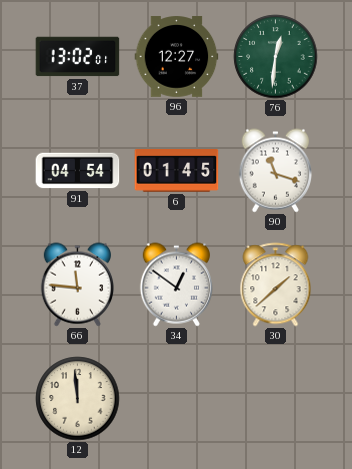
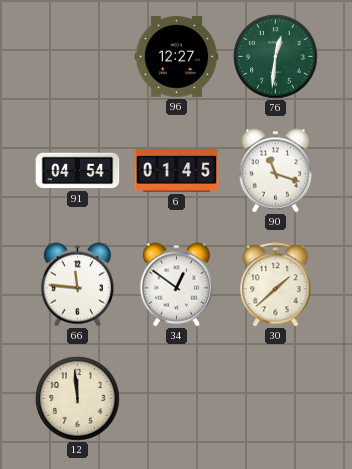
37: 13:02 -> none
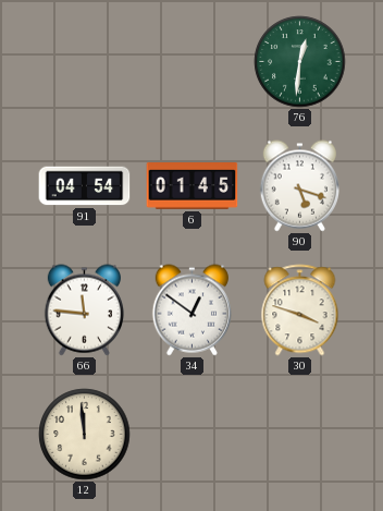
96: 12:27 -> none
90: 11:18 -> 5:18
30: 1:38 -> 3:48
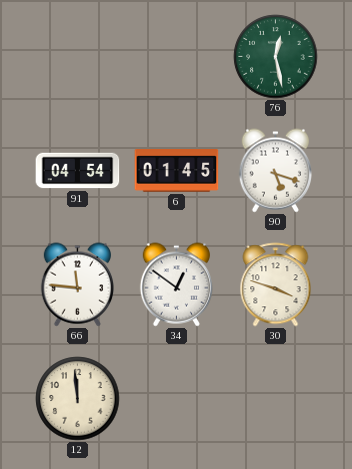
76: 12:31 -> 12:28
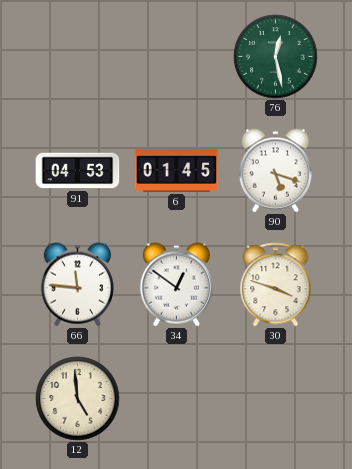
91: 04:54 -> 04:53
12: 11:59 -> 4:59
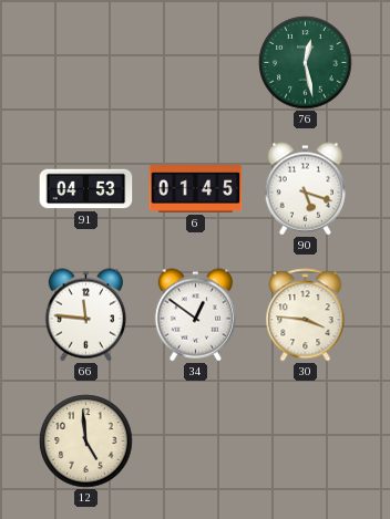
30: 3:48 -> 3:46
